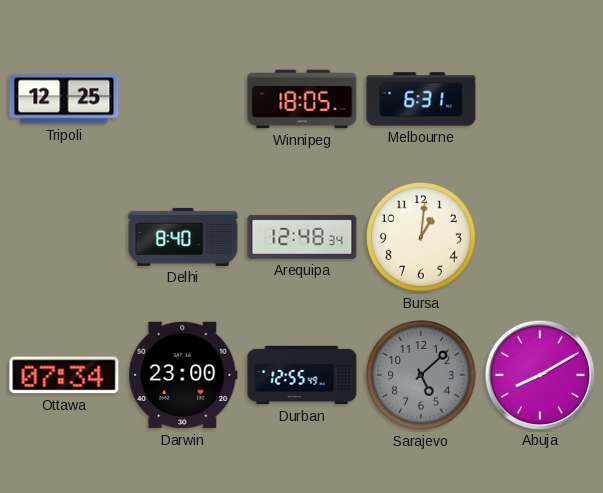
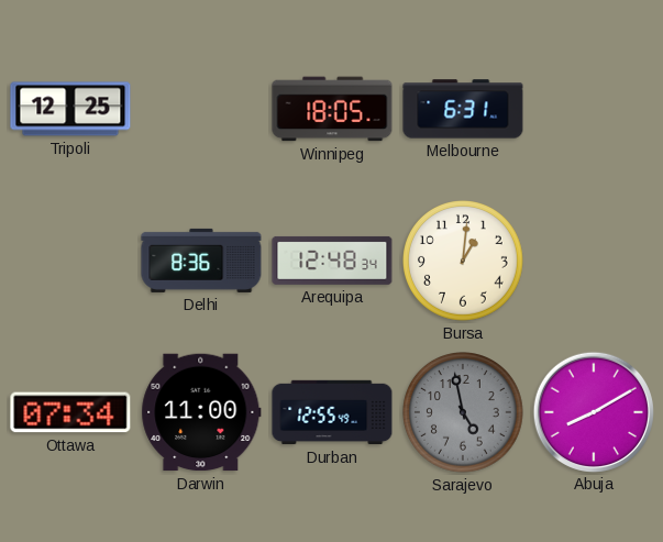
Delhi: 8:40 -> 8:36
Darwin: 23:00 -> 11:00
Sarajevo: 5:08 -> 4:58
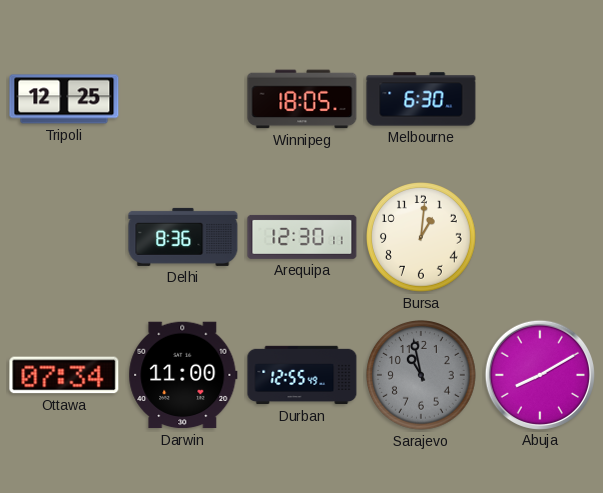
Melbourne: 6:31 -> 6:30
Arequipa: 12:48 -> 12:30
Sarajevo: 4:58 -> 10:58
